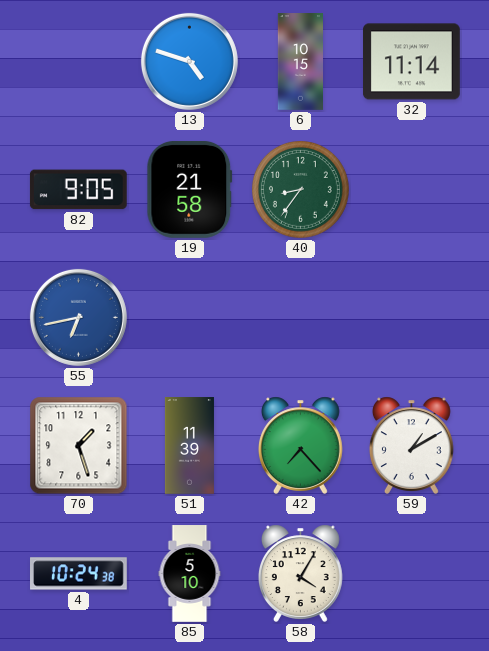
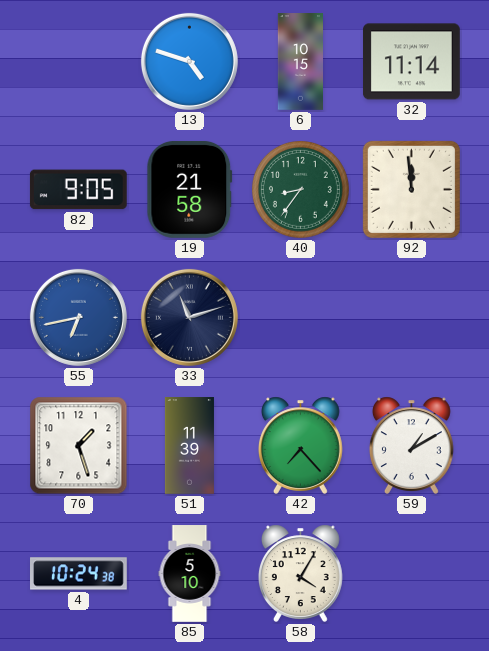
92: none -> 11:59
33: none -> 11:12
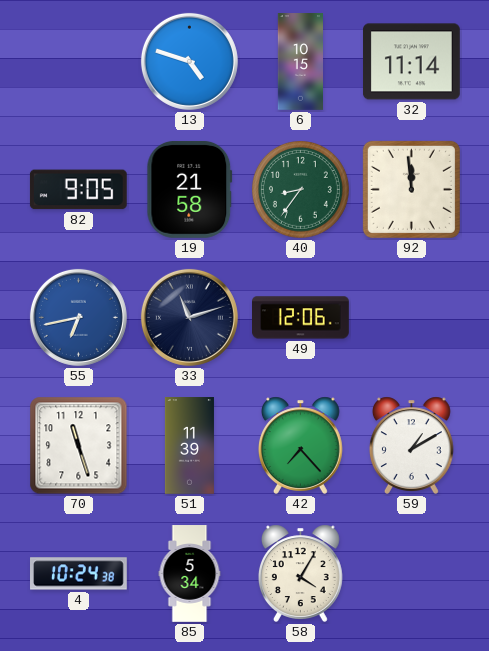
49: none -> 12:06
70: 1:27 -> 11:27
85: 5:10 -> 5:34
